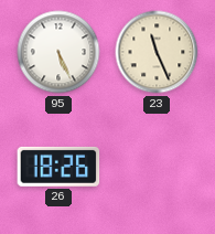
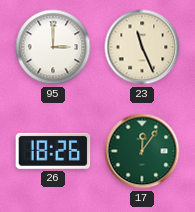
95: 5:26 -> 3:00
17: none -> 12:06
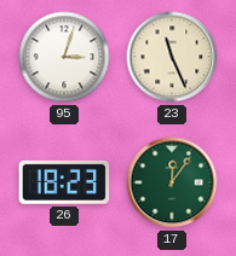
95: 3:00 -> 3:03
26: 18:26 -> 18:23
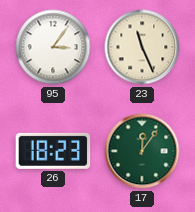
95: 3:03 -> 3:06
